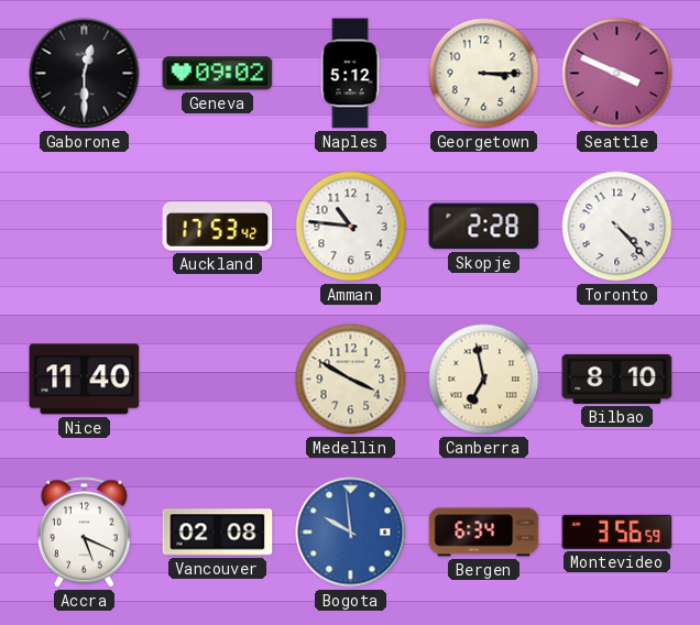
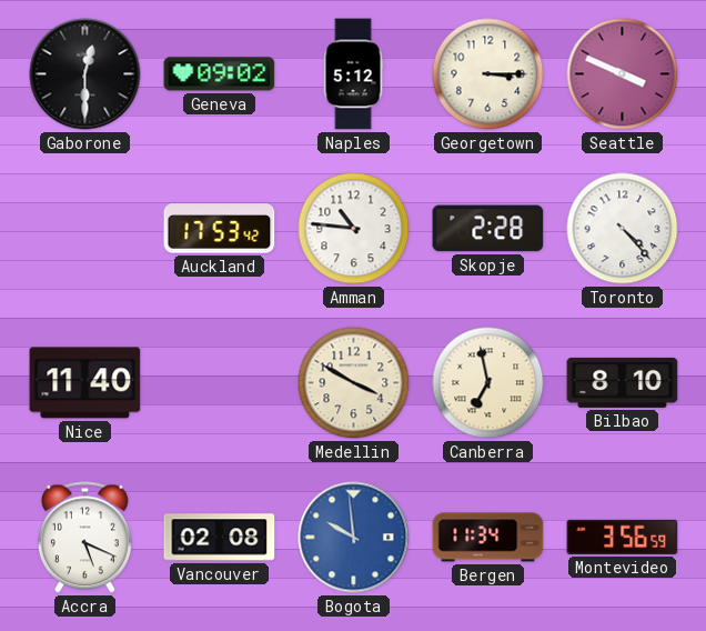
Bergen: 6:34 -> 11:34
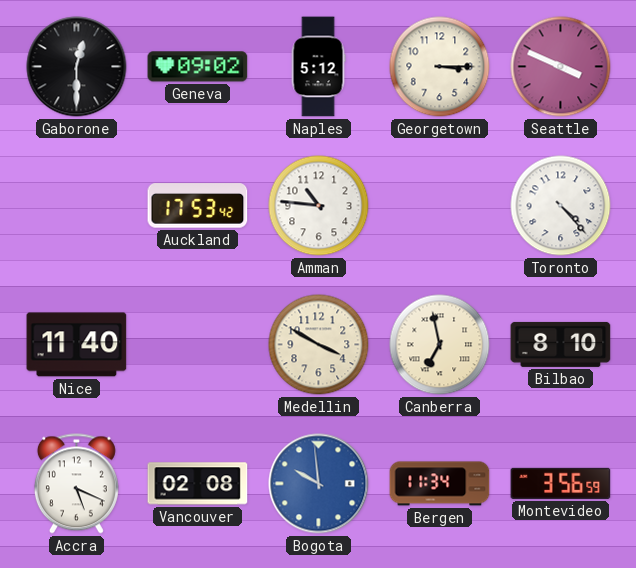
Skopje: 2:28 -> none
